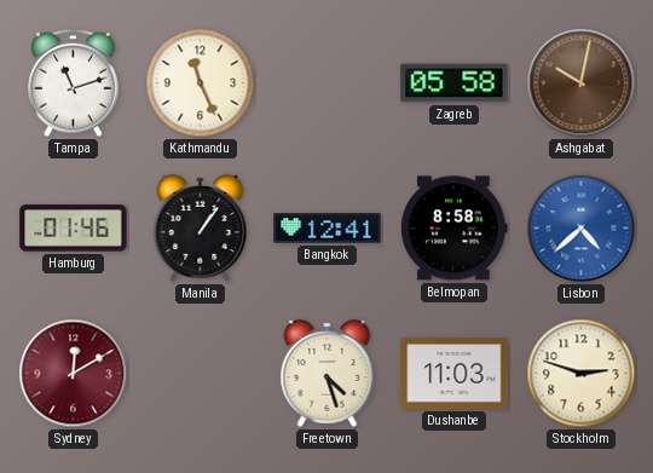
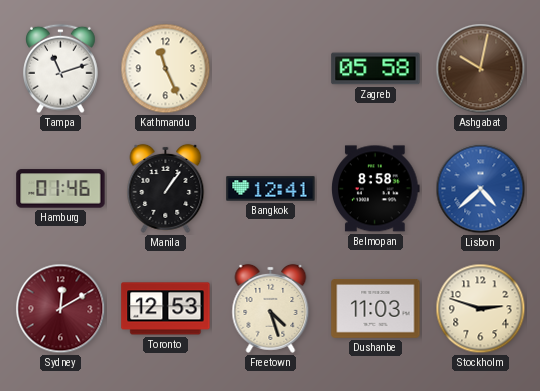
Toronto: none -> 12:53
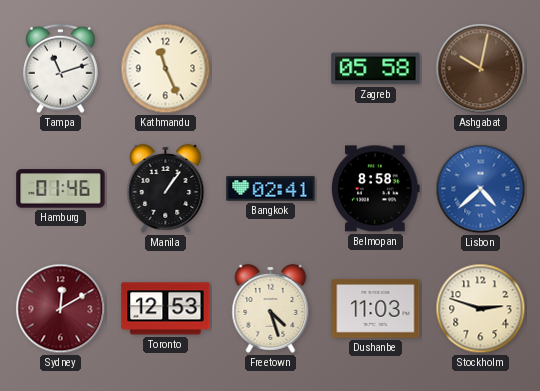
Bangkok: 12:41 -> 02:41
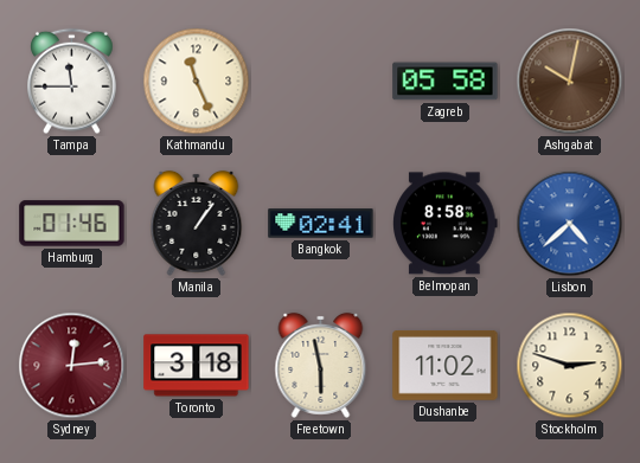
Tampa: 11:12 -> 11:45
Sydney: 12:10 -> 12:14
Toronto: 12:53 -> 3:18
Freetown: 4:27 -> 5:58
Dushanbe: 11:03 -> 11:02
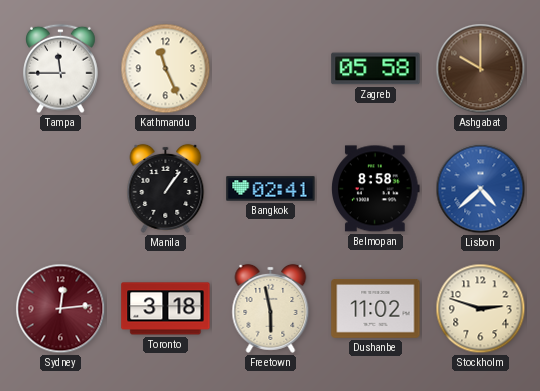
Ashgabat: 10:02 -> 10:00
Hamburg: 01:46 -> none
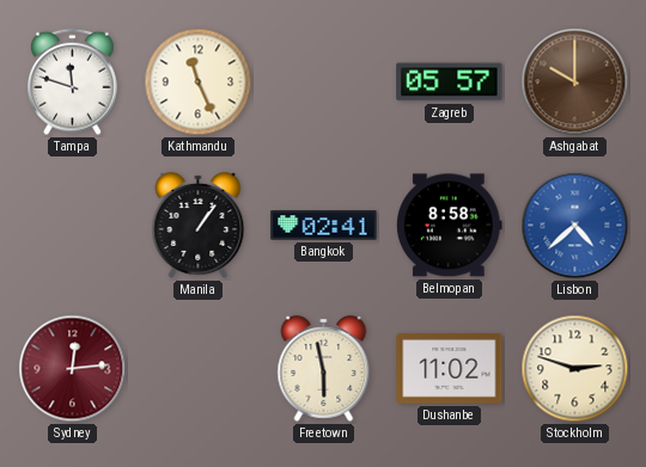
Tampa: 11:45 -> 11:48
Zagreb: 05:58 -> 05:57
Toronto: 3:18 -> none
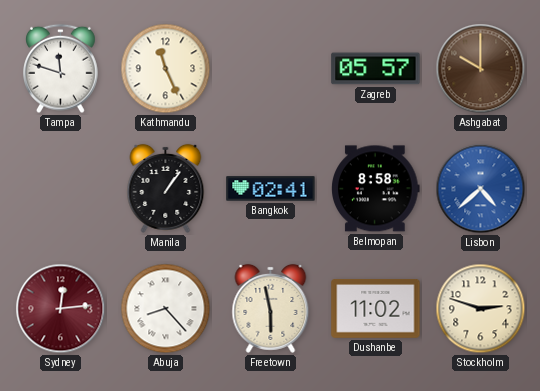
Abuja: none -> 8:23
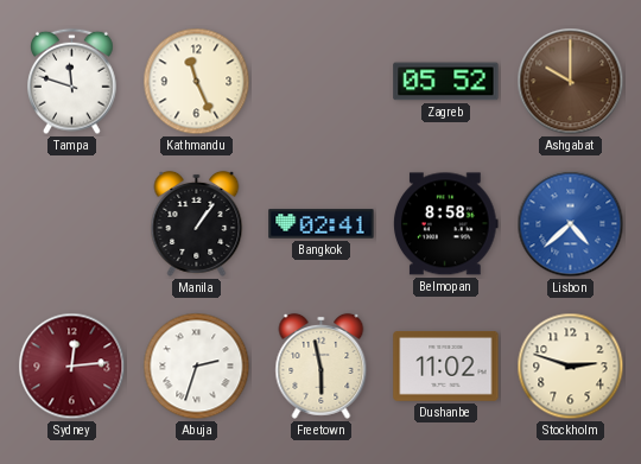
Zagreb: 05:57 -> 05:52
Abuja: 8:23 -> 2:33
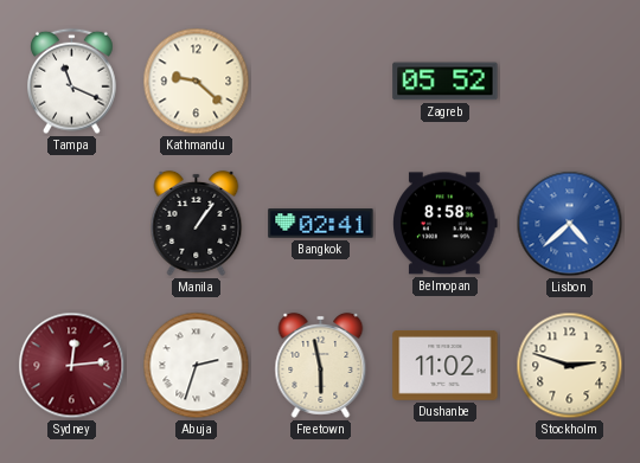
Tampa: 11:48 -> 11:19
Kathmandu: 11:26 -> 9:22
Ashgabat: 10:00 -> none
